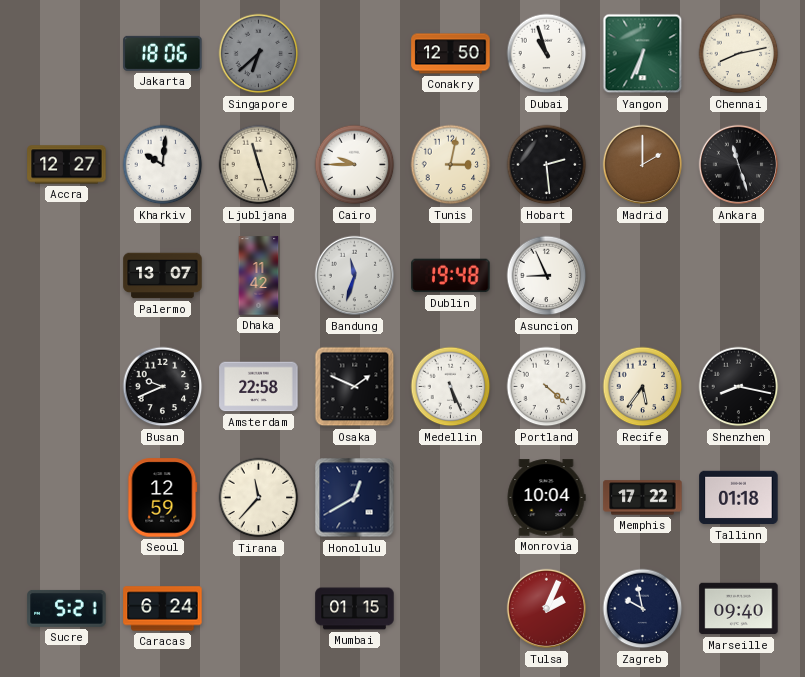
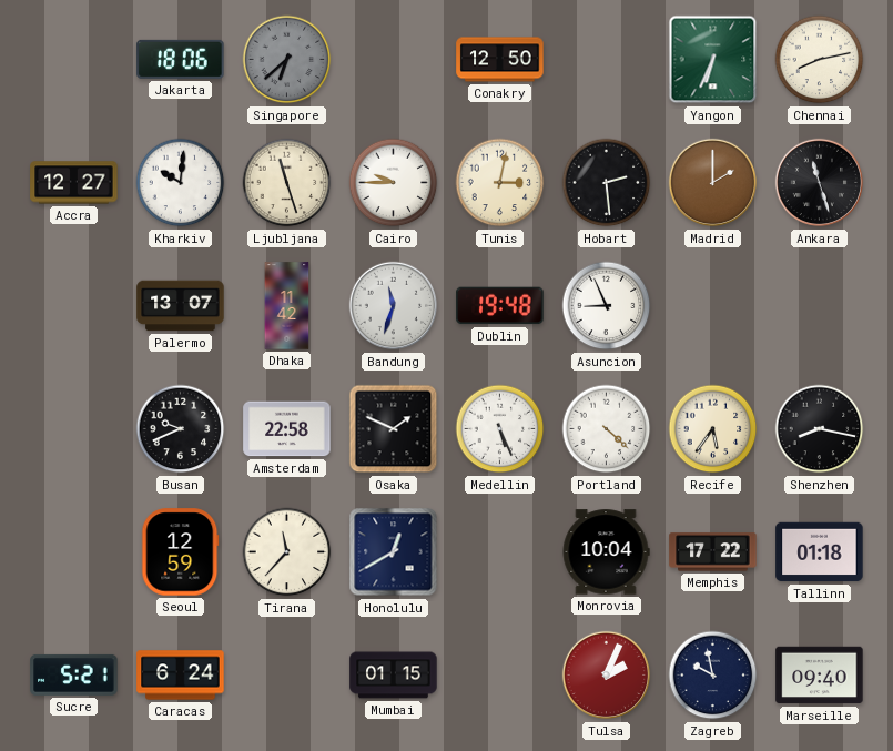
Dubai: 10:57 -> none
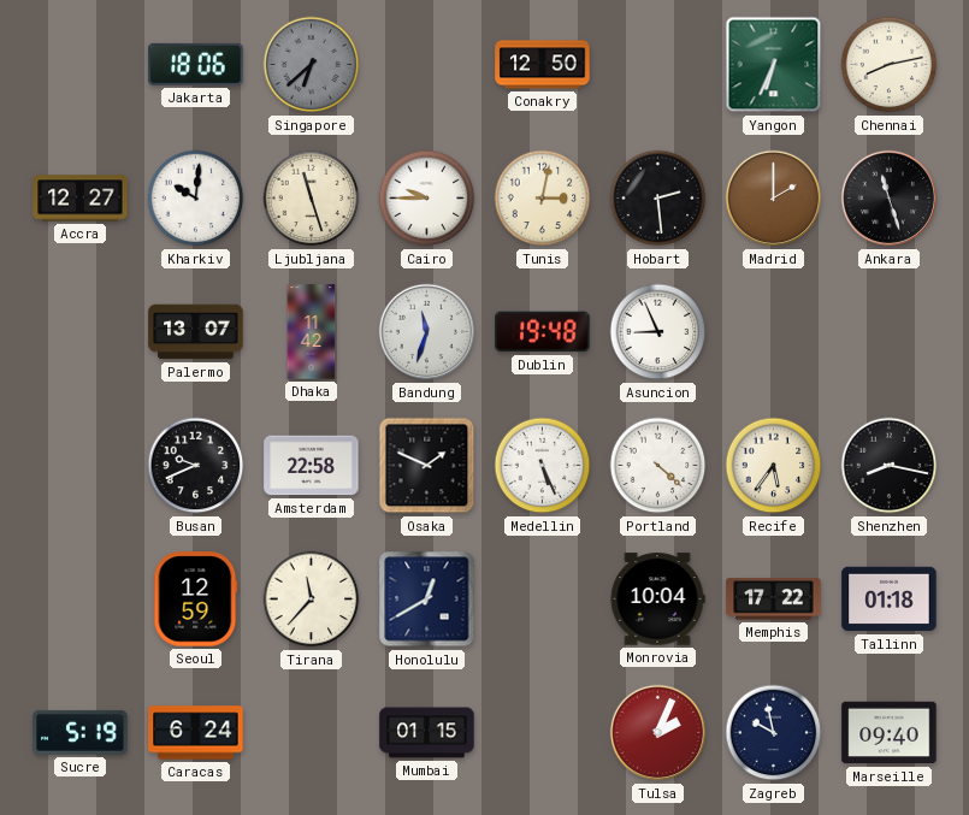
Sucre: 5:21 -> 5:19
